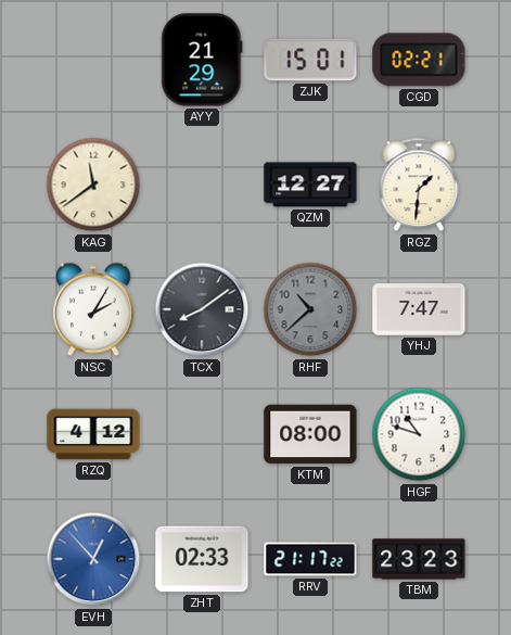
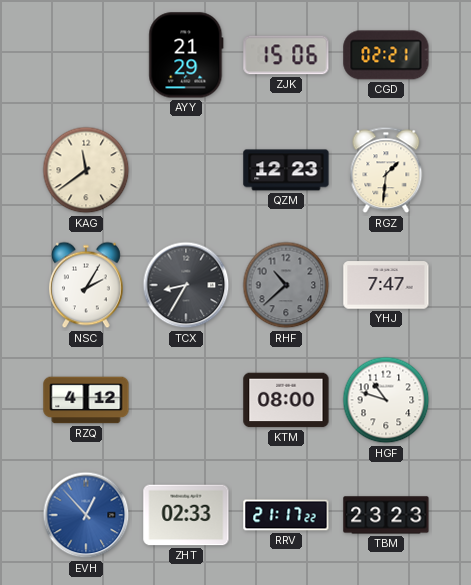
ZJK: 15:01 -> 15:06
QZM: 12:27 -> 12:23
TCX: 8:09 -> 8:35
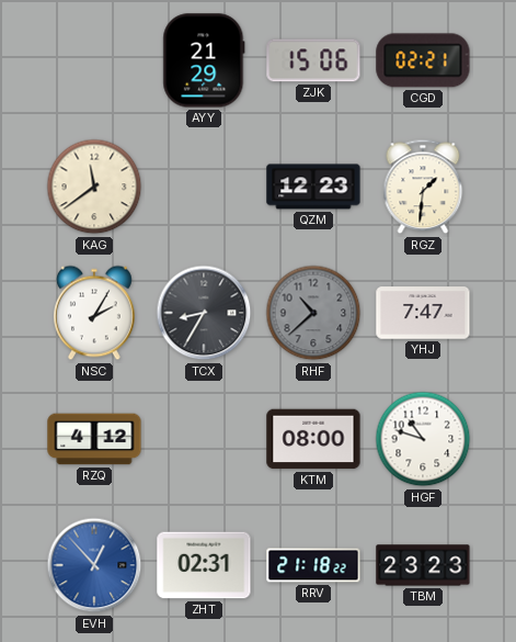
ZHT: 02:33 -> 02:31
RRV: 21:17 -> 21:18
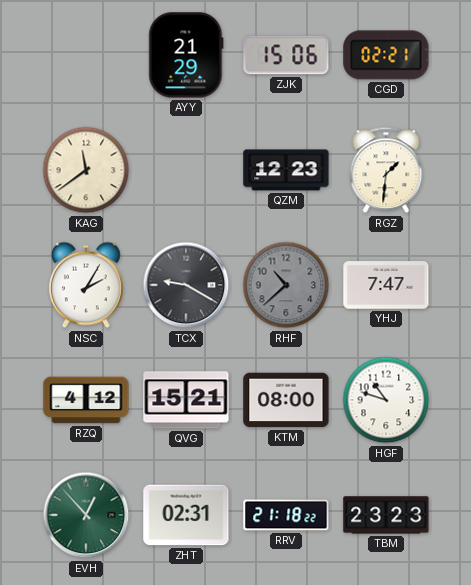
TCX: 8:35 -> 9:20
QVG: none -> 15:21
EVH dial: blue -> green
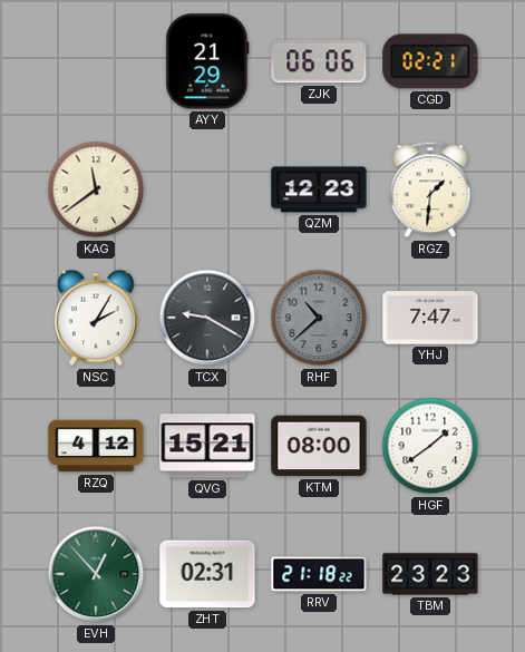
ZJK: 15:06 -> 06:06
HGF: 10:48 -> 1:39
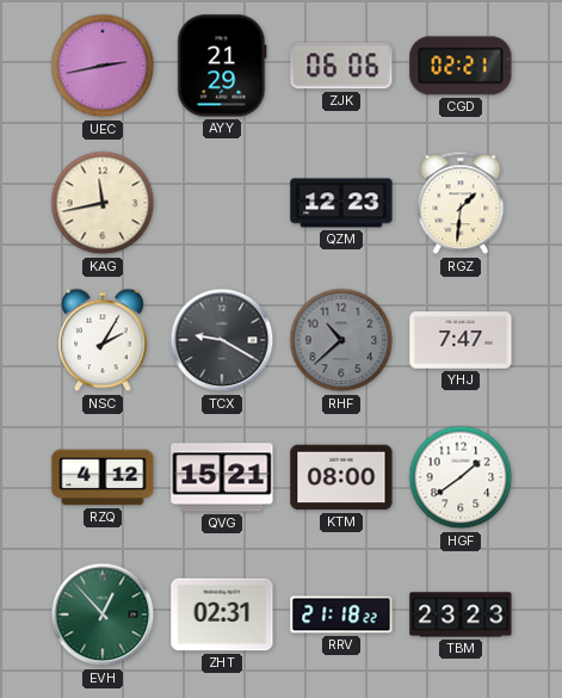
UEC: none -> 2:43
KAG: 11:39 -> 11:43
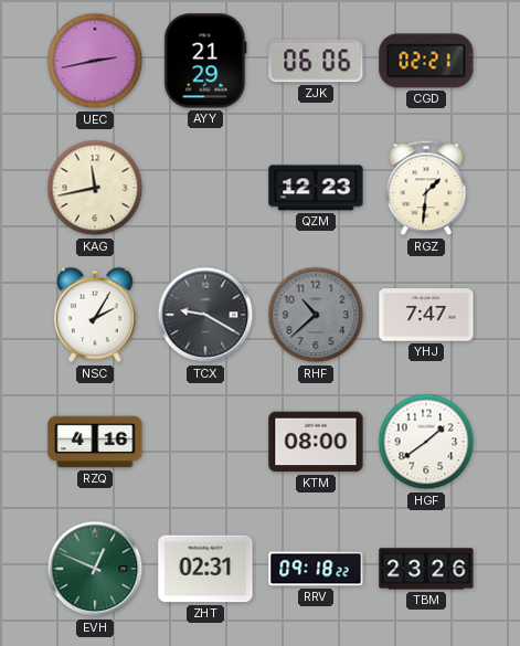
RZQ: 4:12 -> 4:16
QVG: 15:21 -> none
EVH: 12:53 -> 12:49
RRV: 21:18 -> 09:18
TBM: 23:23 -> 23:26
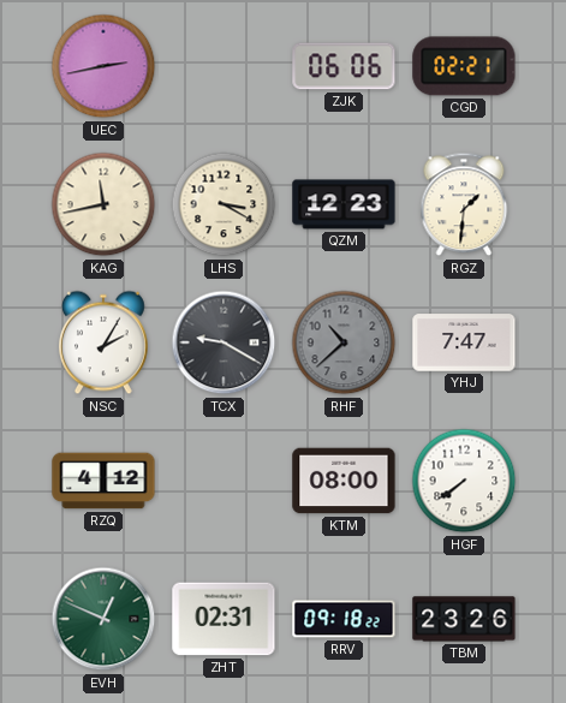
AYY: 21:29 -> none
LHS: none -> 3:20
RZQ: 4:16 -> 4:12
HGF: 1:39 -> 7:39
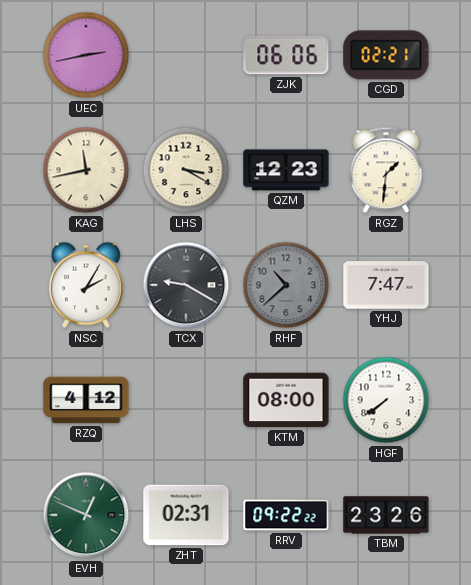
RRV: 09:18 -> 09:22
